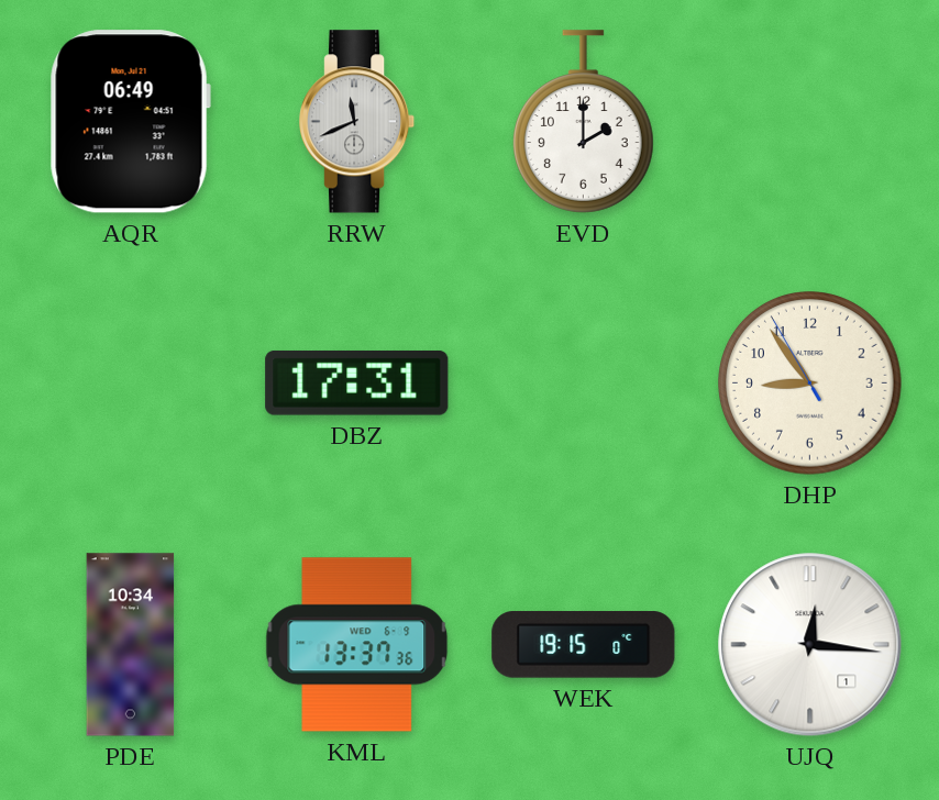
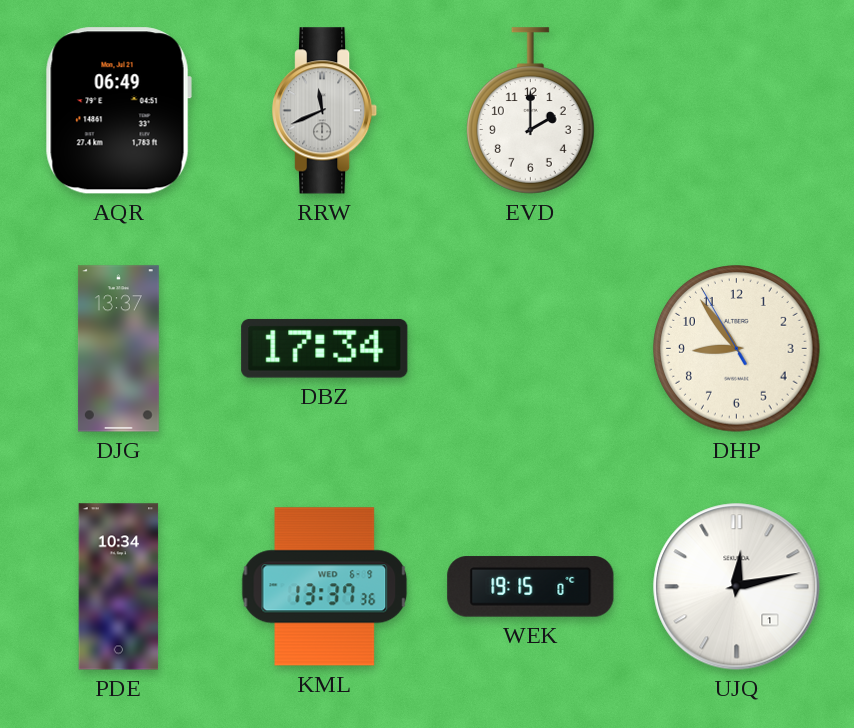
DJG: none -> 13:37
DBZ: 17:31 -> 17:34
UJQ: 12:16 -> 12:13
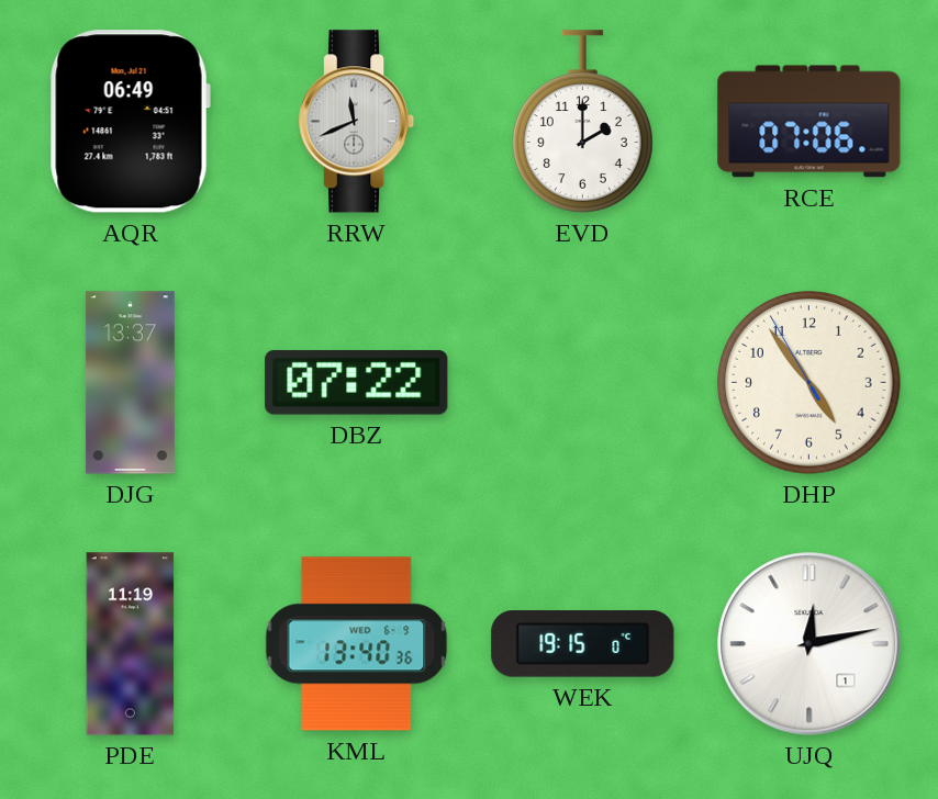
RCE: none -> 07:06
DBZ: 17:34 -> 07:22
DHP: 8:53 -> 4:53
PDE: 10:34 -> 11:19
KML: 13:37 -> 13:40
